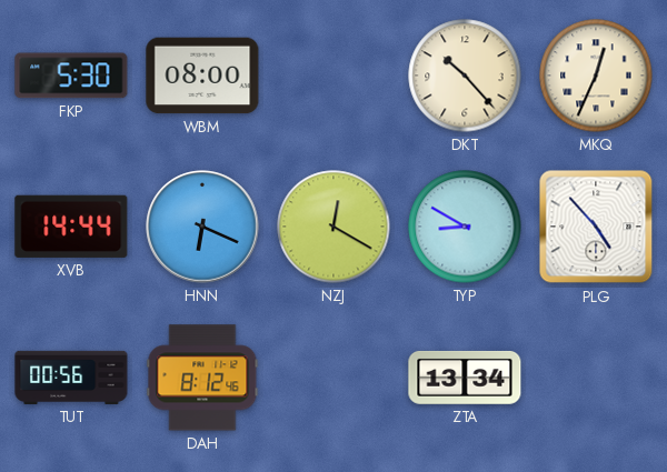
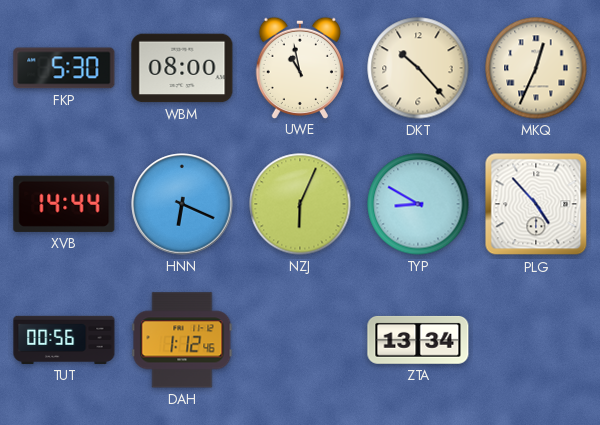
UWE: none -> 10:58
NZJ: 12:20 -> 6:04
DAH: 8:12 -> 1:12
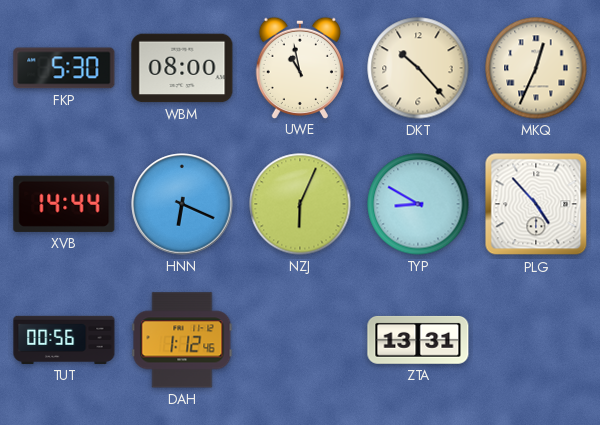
ZTA: 13:34 -> 13:31
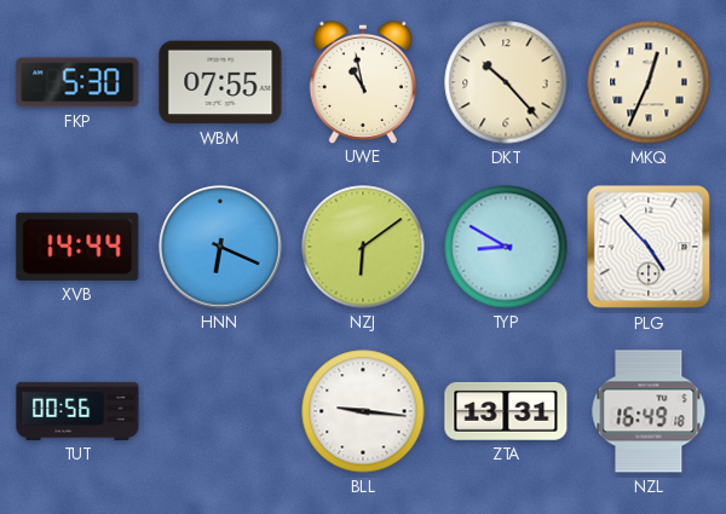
WBM: 08:00 -> 07:55
NZJ: 6:04 -> 6:09
DAH: 1:12 -> none
BLL: none -> 9:16
NZL: none -> 16:49
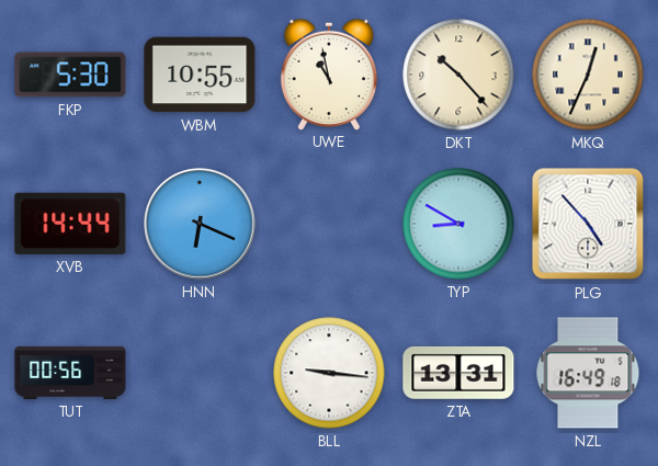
WBM: 07:55 -> 10:55
NZJ: 6:09 -> none
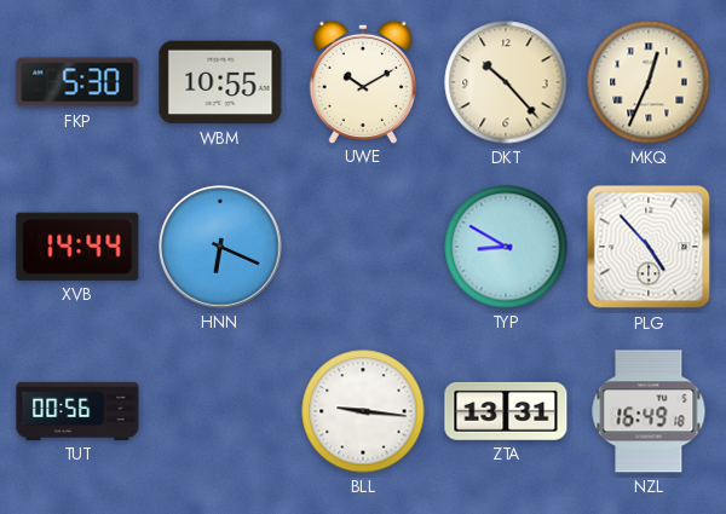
UWE: 10:58 -> 10:10
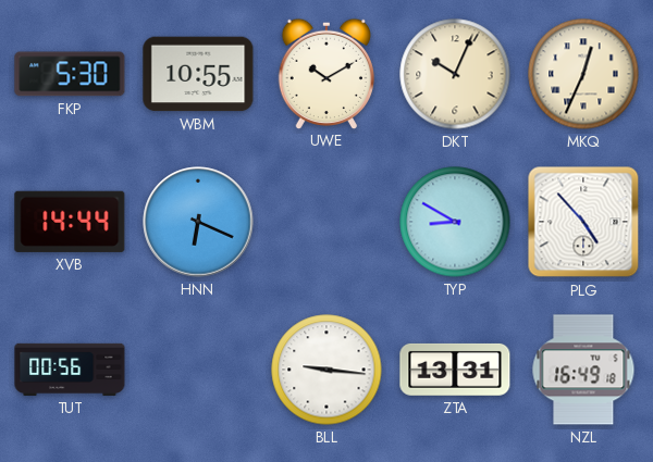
DKT: 10:23 -> 10:04
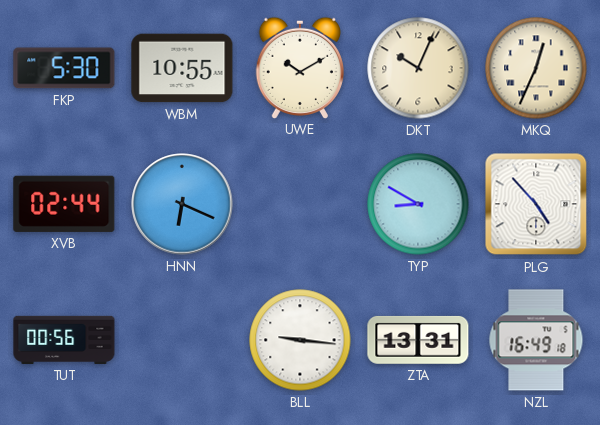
XVB: 14:44 -> 02:44
